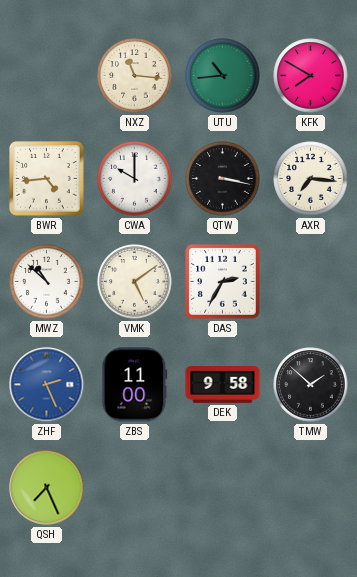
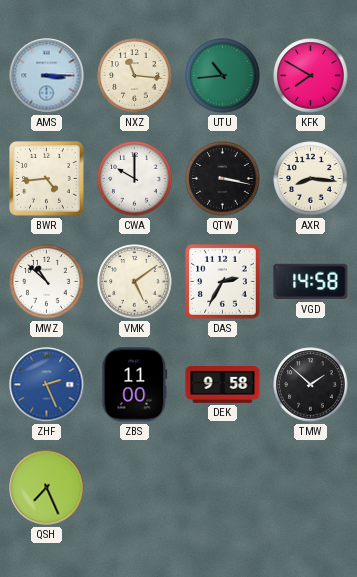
AMS: none -> 3:15
AXR: 7:16 -> 8:16
VGD: none -> 14:58
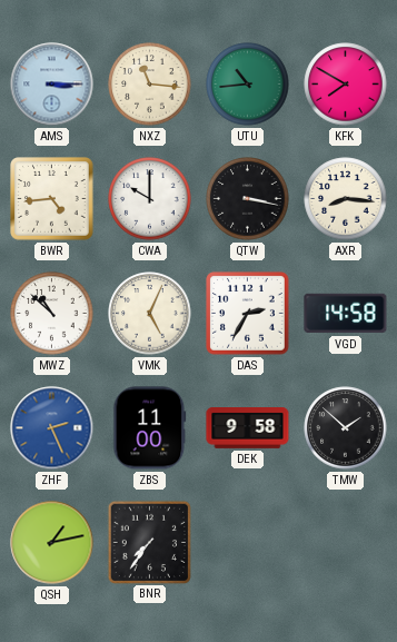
VMK: 5:09 -> 5:04
QSH: 7:26 -> 1:13
BNR: none -> 7:36
